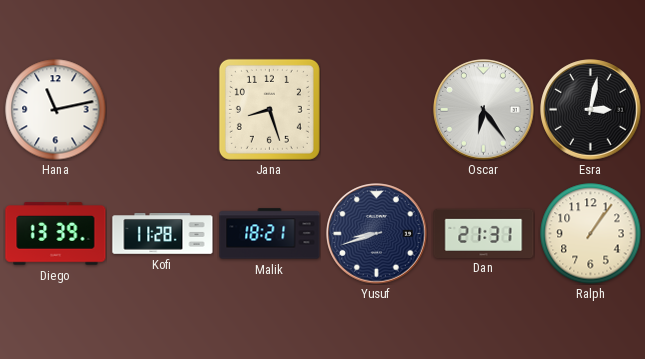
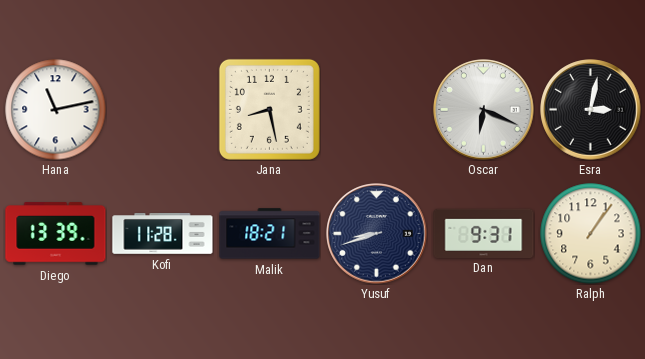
Jana: 8:27 -> 8:28
Oscar: 6:24 -> 6:19
Dan: 21:31 -> 9:31
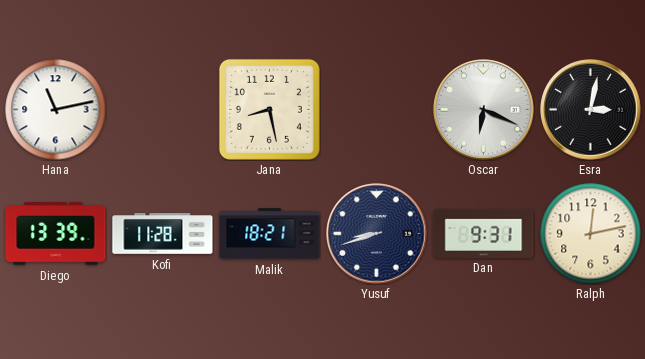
Ralph: 1:06 -> 12:13
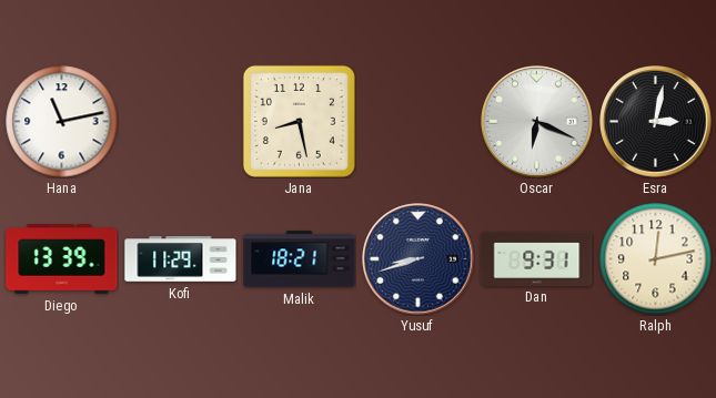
Kofi: 11:28 -> 11:29
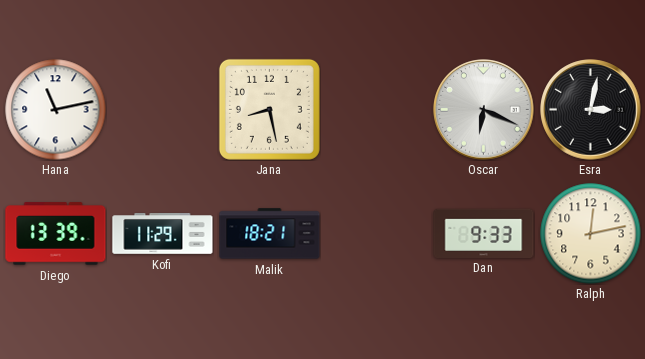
Yusuf: 8:42 -> none
Dan: 9:31 -> 9:33
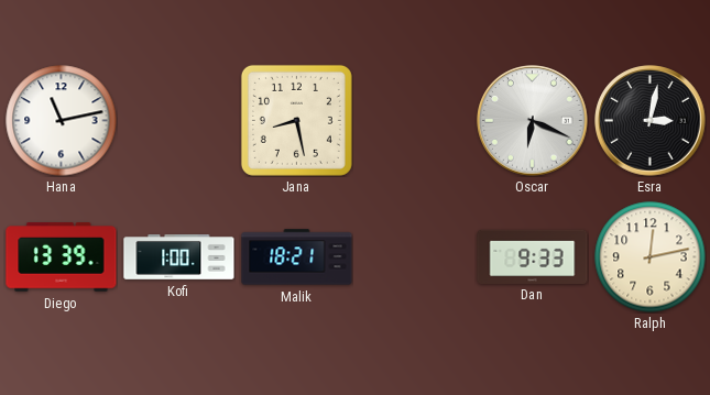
Kofi: 11:29 -> 1:00
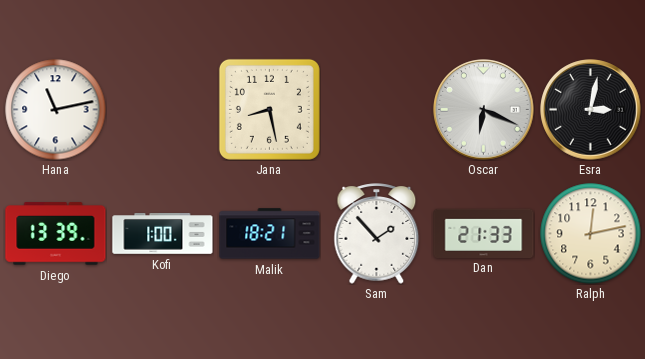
Sam: none -> 1:53
Dan: 9:33 -> 21:33
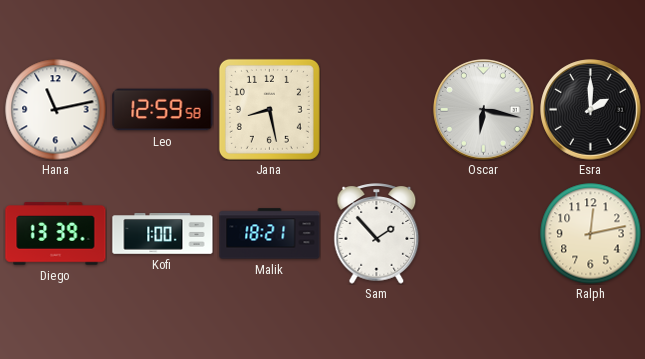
Leo: none -> 12:59
Oscar: 6:19 -> 6:17
Esra: 3:02 -> 2:00
Dan: 21:33 -> none
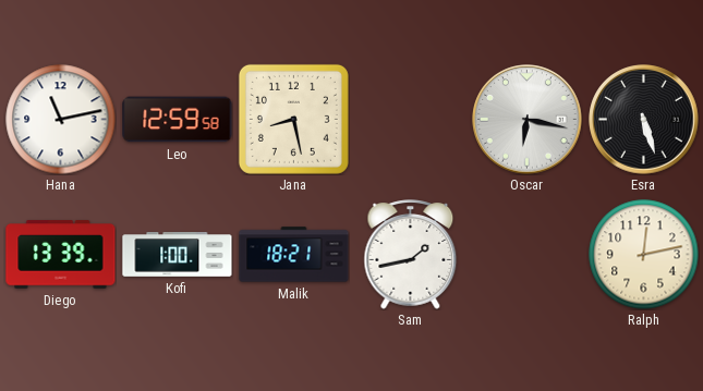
Esra: 2:00 -> 5:27
Sam: 1:53 -> 1:43
